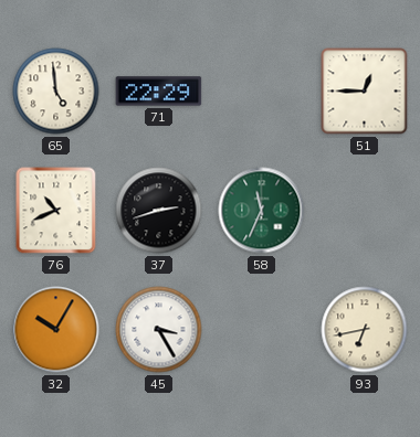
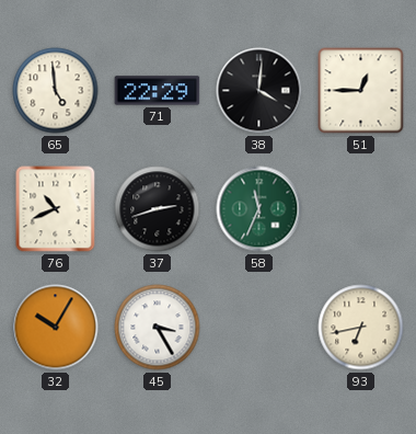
38: none -> 4:01
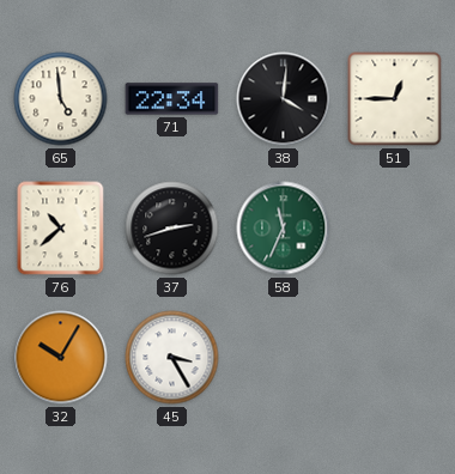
71: 22:29 -> 22:34
76: 10:41 -> 10:38
93: 6:43 -> none
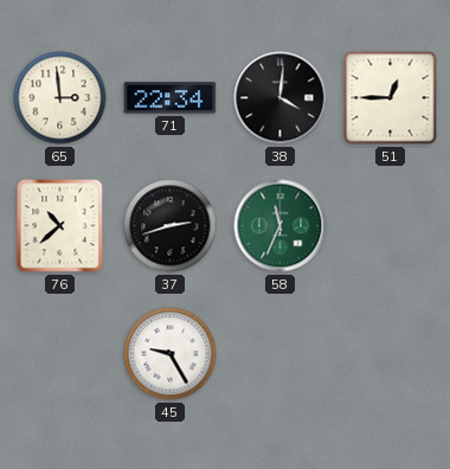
65: 4:59 -> 2:59
32: 10:05 -> none
45: 3:25 -> 9:25
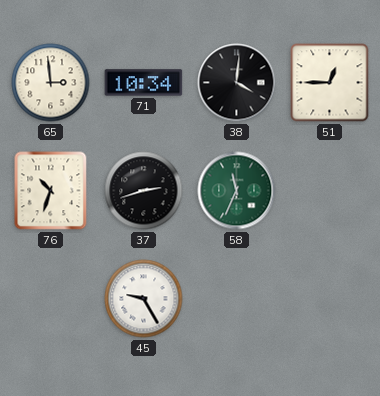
71: 22:34 -> 10:34
76: 10:38 -> 10:33
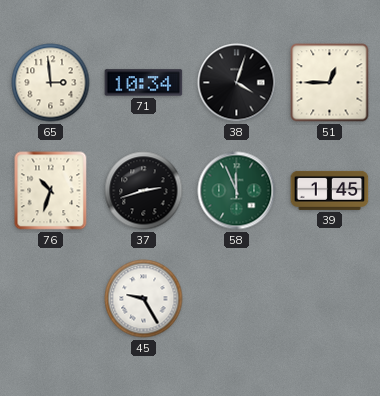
38: 4:01 -> 4:03
58: 11:34 -> 11:56
39: none -> 1:45
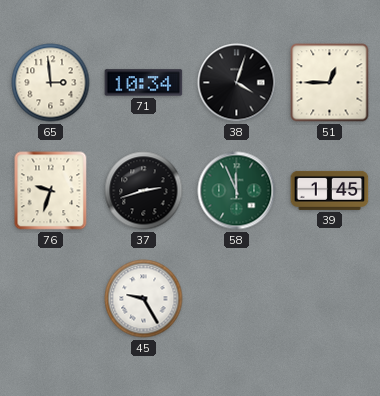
76: 10:33 -> 9:33
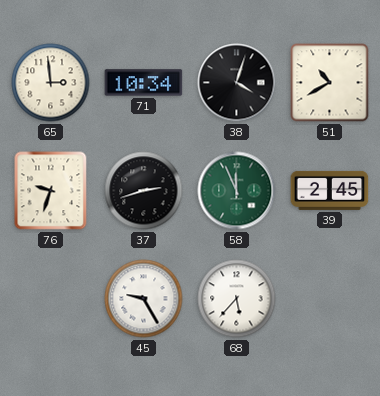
51: 12:45 -> 10:40
39: 1:45 -> 2:45
68: none -> 5:37
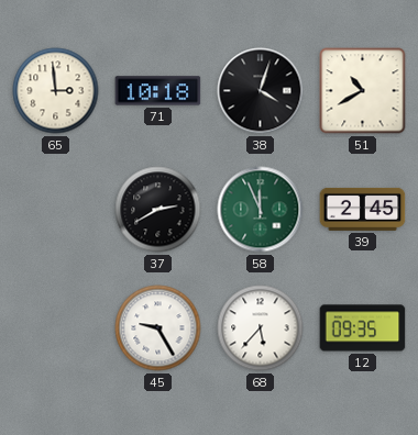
71: 10:34 -> 10:18
76: 9:33 -> none
37: 2:42 -> 2:40
12: none -> 09:35
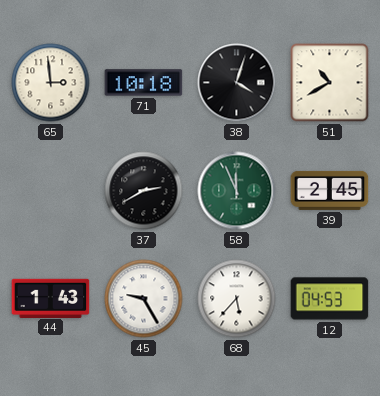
44: none -> 1:43
12: 09:35 -> 04:53
